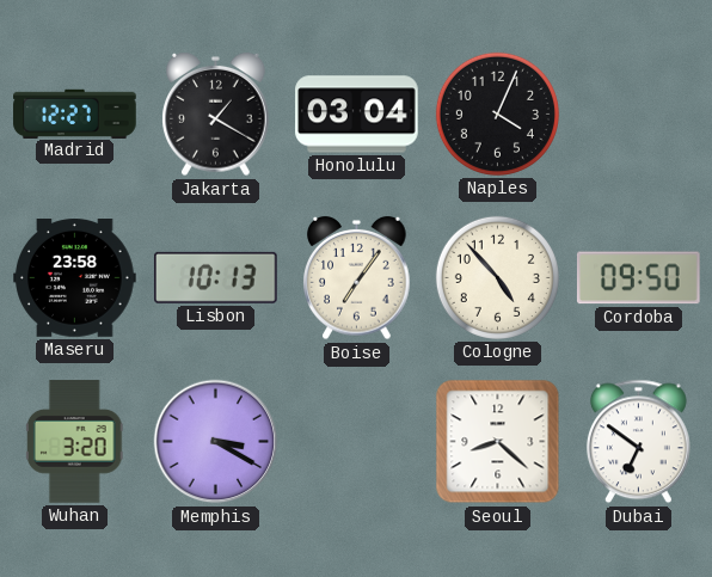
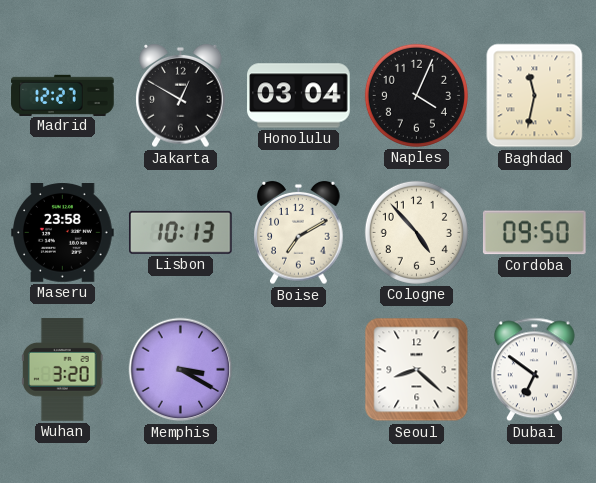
Jakarta: 1:20 -> 12:50
Baghdad: none -> 11:32
Boise: 7:06 -> 7:10
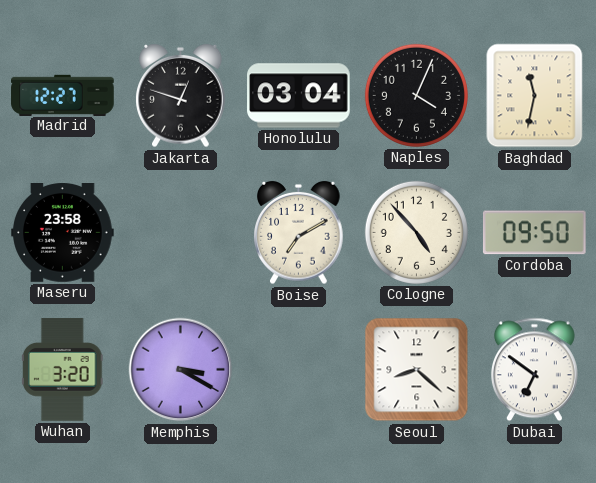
Jakarta: 12:50 -> 12:48
Lisbon: 10:13 -> none
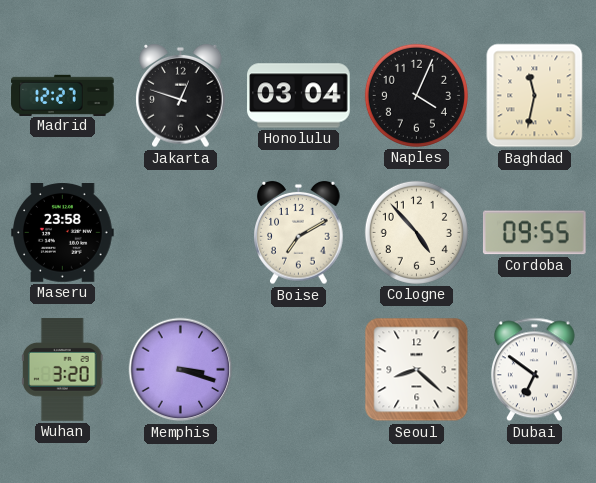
Cordoba: 09:50 -> 09:55
Memphis: 3:20 -> 3:18
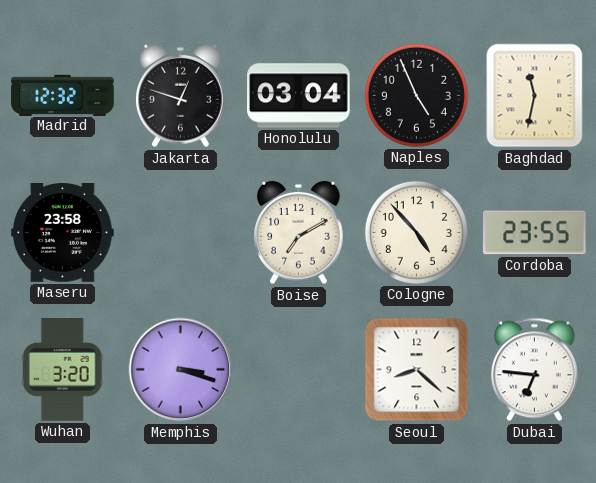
Madrid: 12:27 -> 12:32
Naples: 4:04 -> 4:56
Cordoba: 09:55 -> 23:55
Dubai: 6:51 -> 6:46
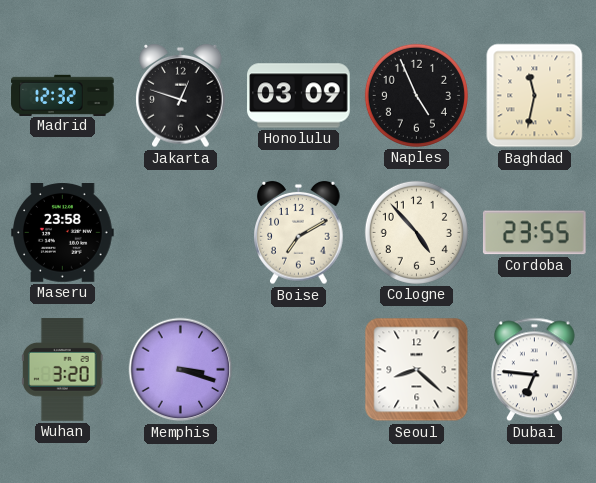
Honolulu: 03:04 -> 03:09
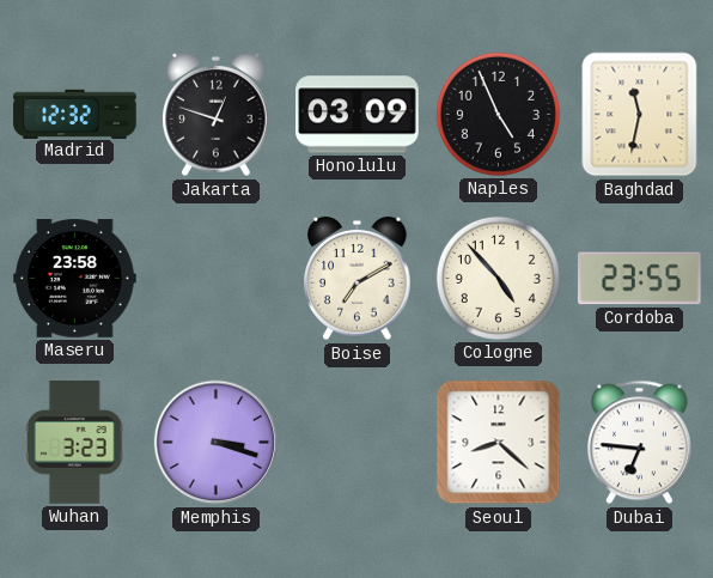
Wuhan: 3:20 -> 3:23
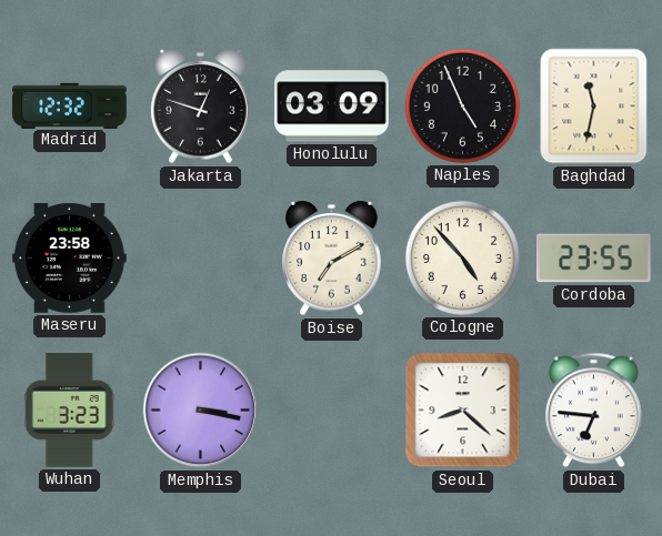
Memphis: 3:18 -> 3:17
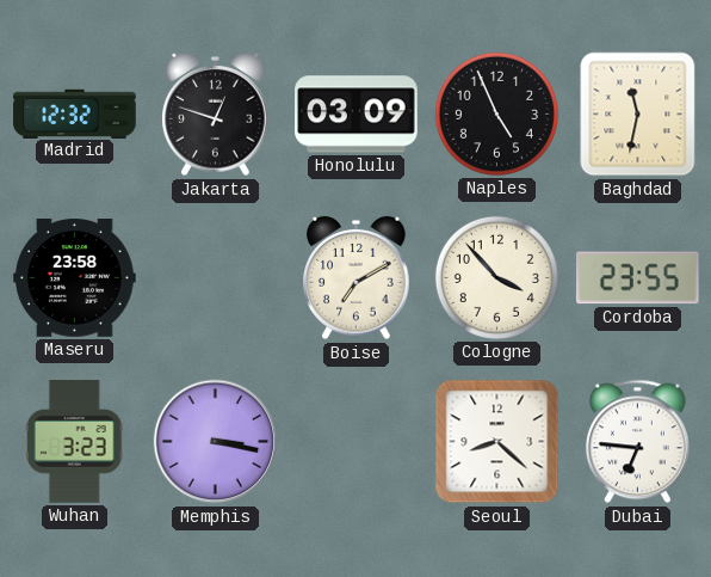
Cologne: 4:53 -> 3:53
